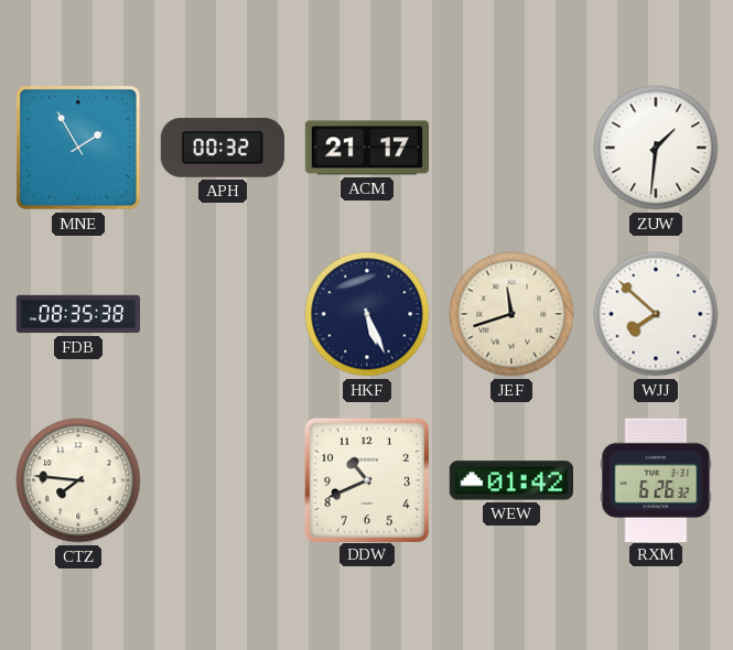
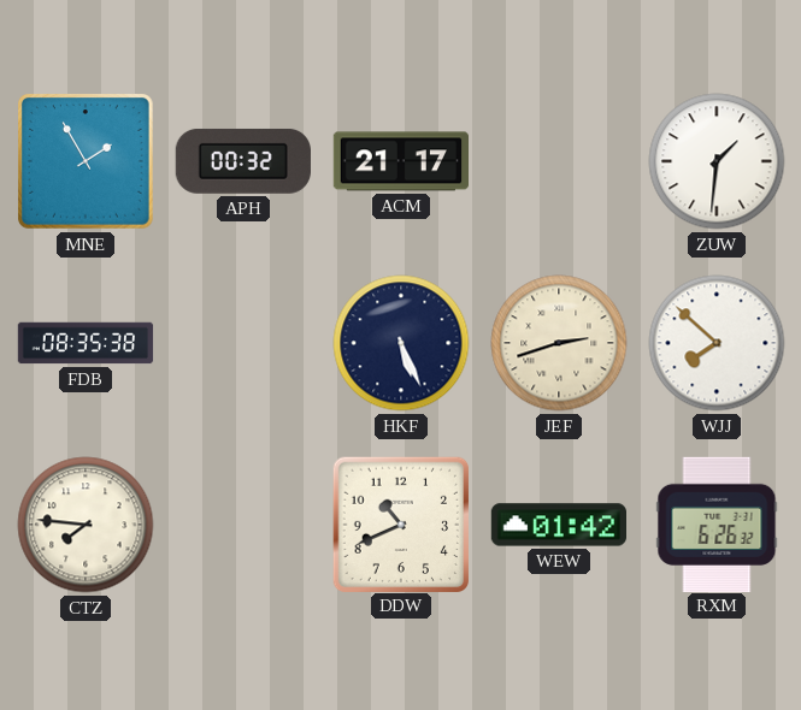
JEF: 11:42 -> 2:42
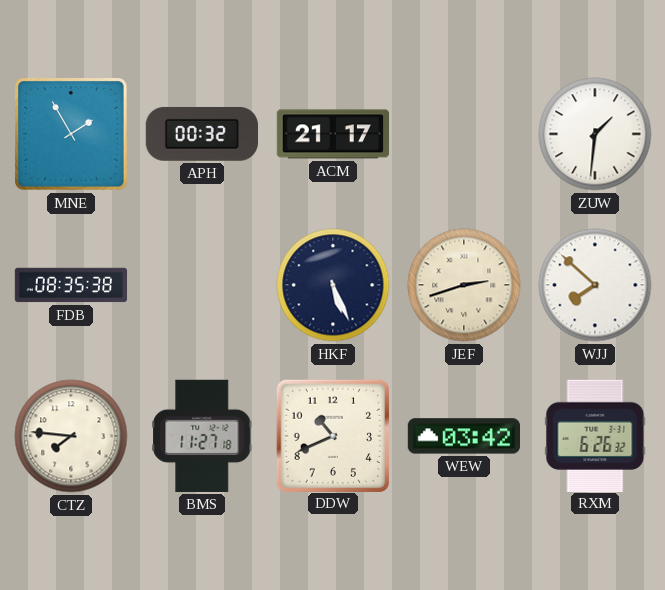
BMS: none -> 11:27
WEW: 01:42 -> 03:42
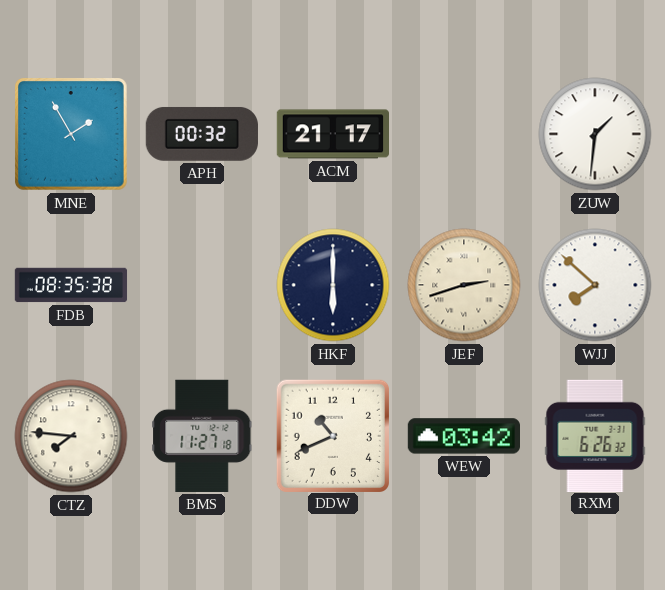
HKF: 5:26 -> 6:00
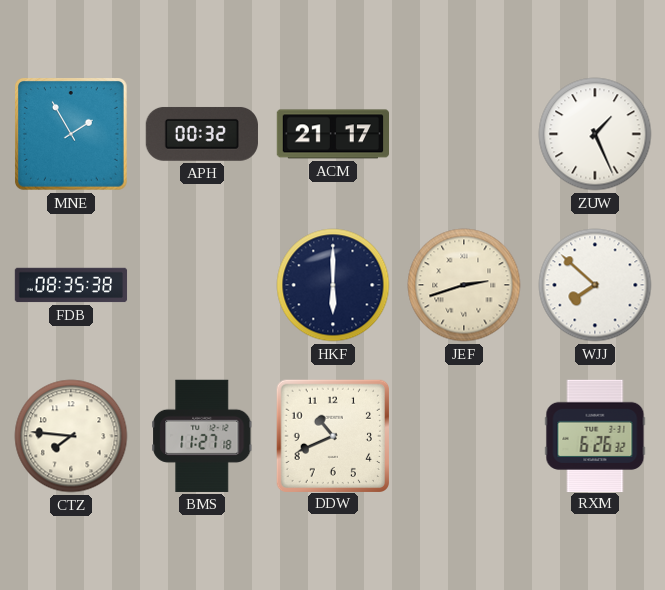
ZUW: 1:31 -> 1:26
WEW: 03:42 -> none
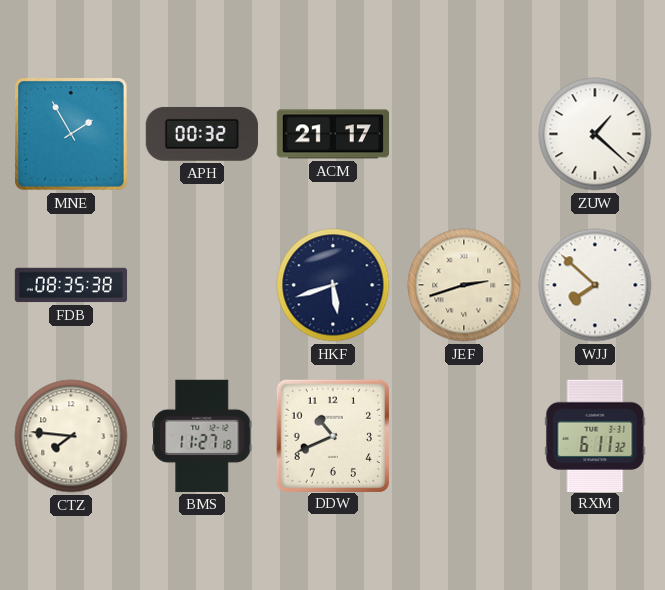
ZUW: 1:26 -> 1:22
HKF: 6:00 -> 5:42
RXM: 6:26 -> 6:11
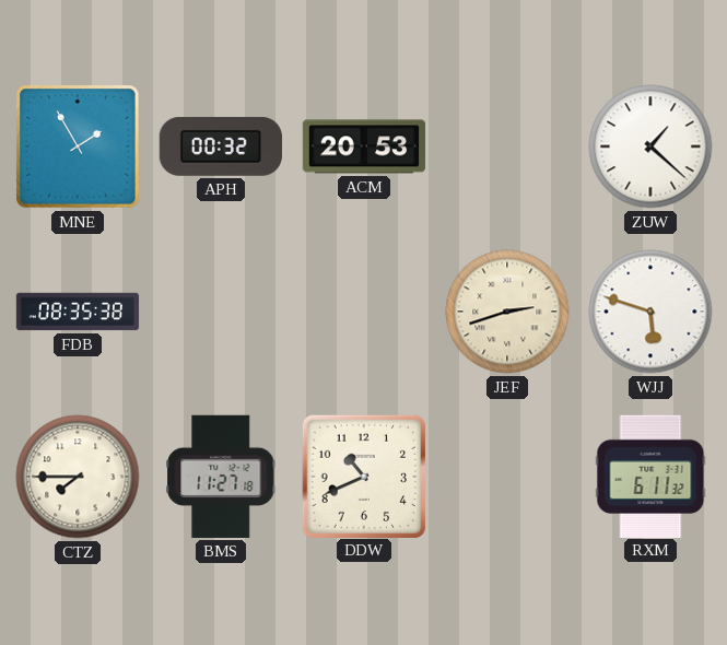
ACM: 21:17 -> 20:53
HKF: 5:42 -> none
WJJ: 7:52 -> 5:48
CTZ: 7:46 -> 7:45
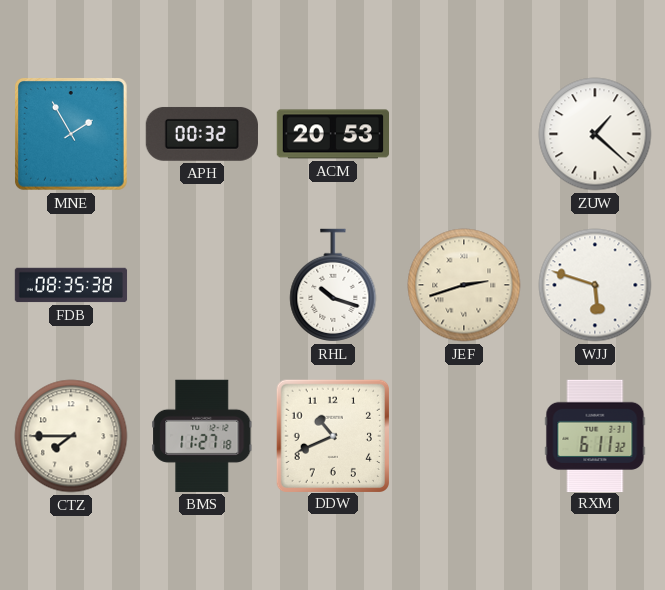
RHL: none -> 10:18
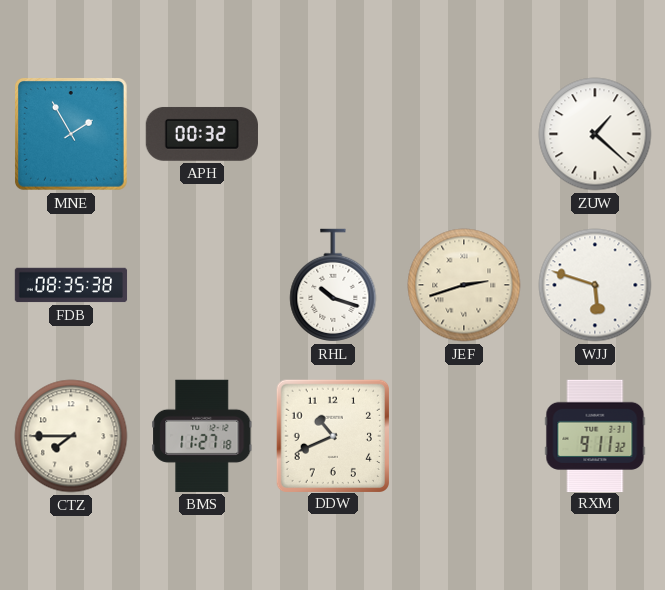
ACM: 20:53 -> none
RXM: 6:11 -> 9:11
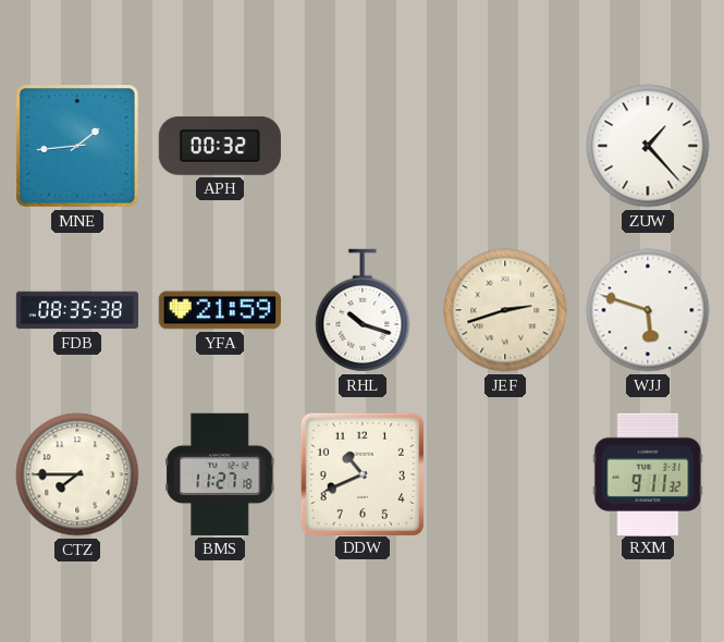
MNE: 1:55 -> 1:44
ZUW: 1:22 -> 1:23
YFA: none -> 21:59
